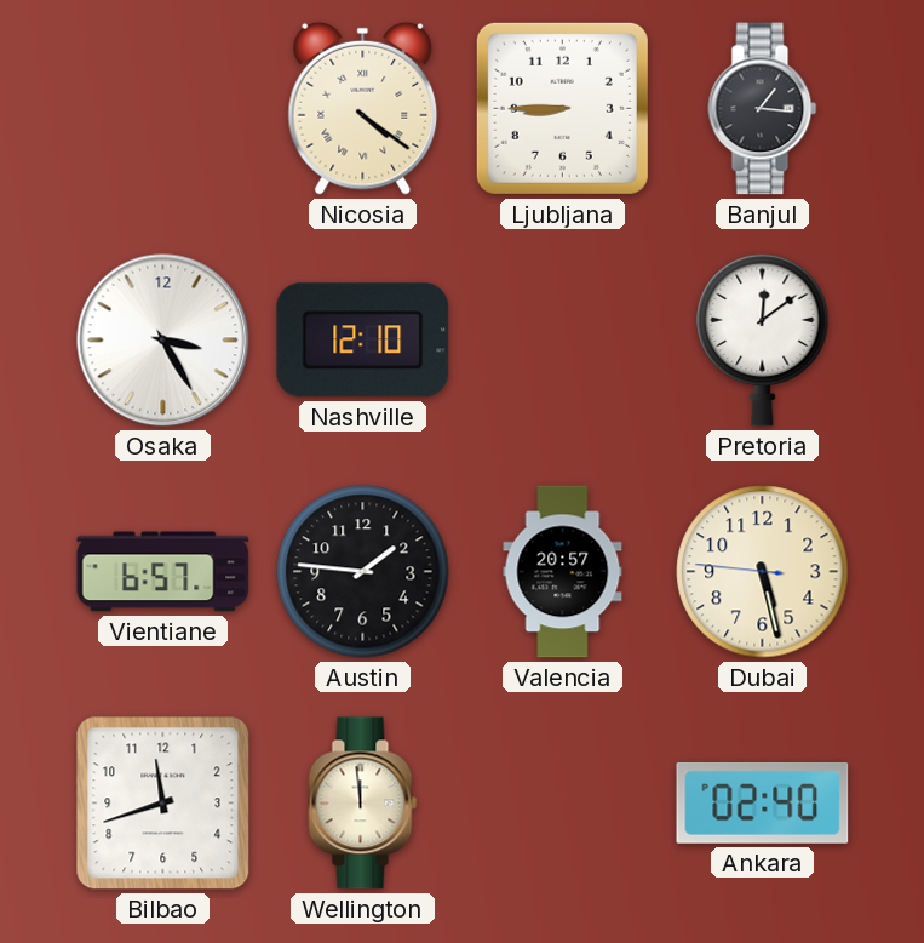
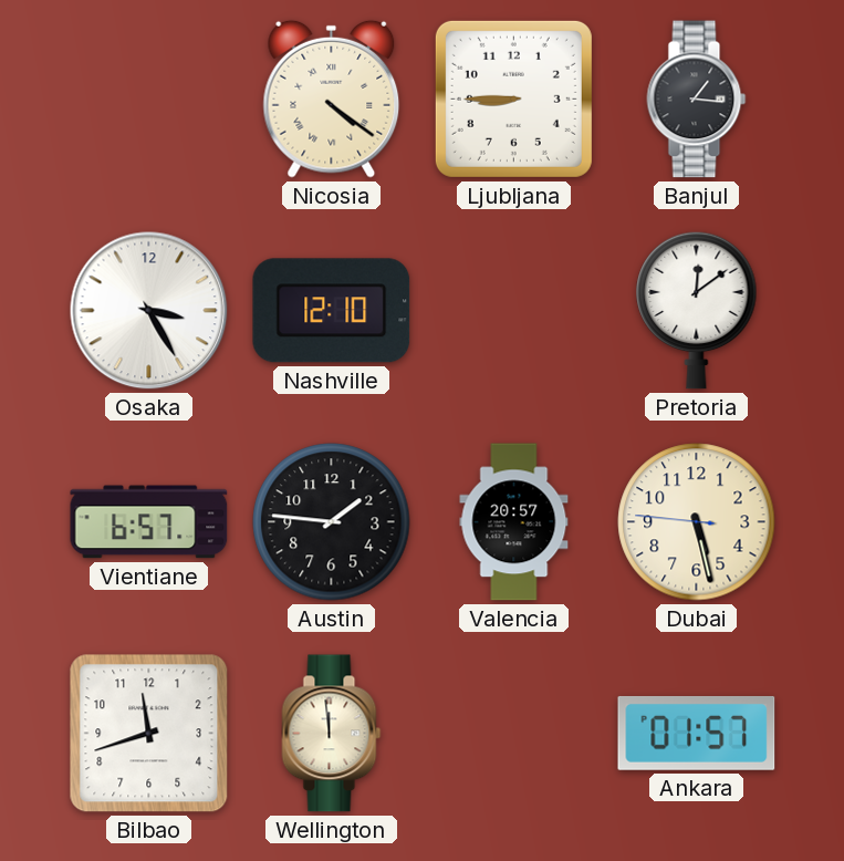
Ankara: 02:40 -> 01:57
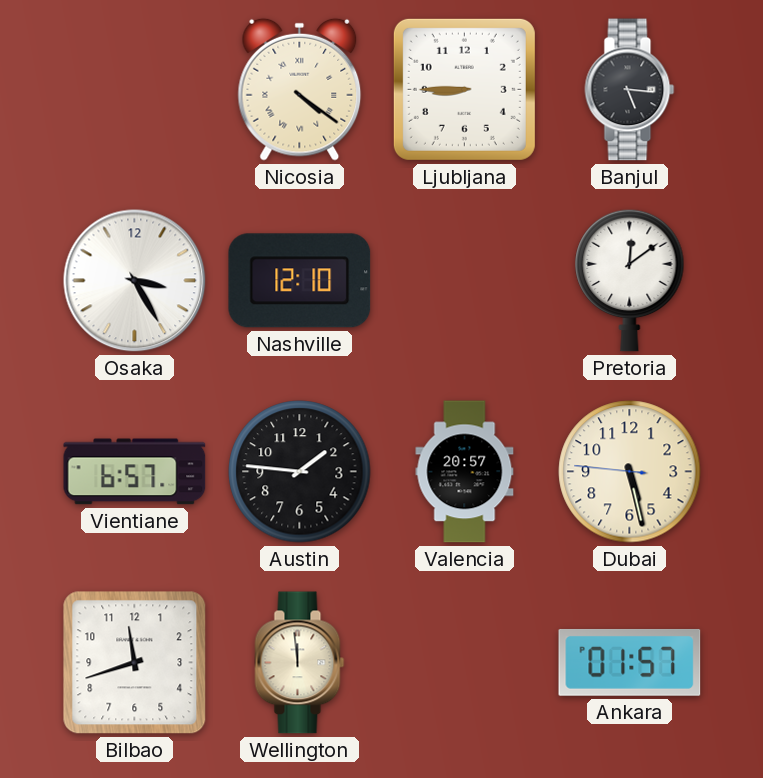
Banjul: 1:16 -> 5:16
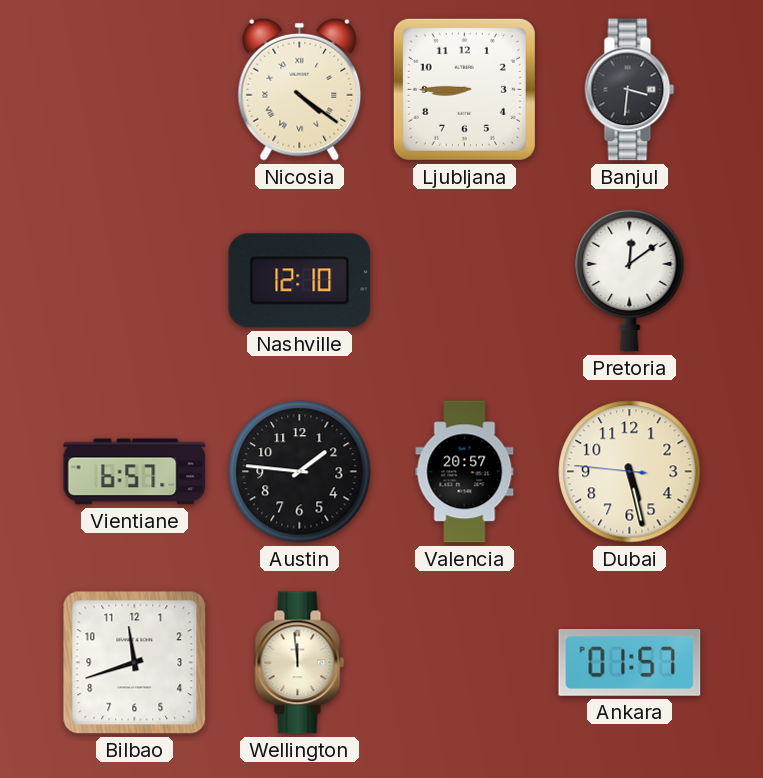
Banjul: 5:16 -> 3:31
Osaka: 3:25 -> none
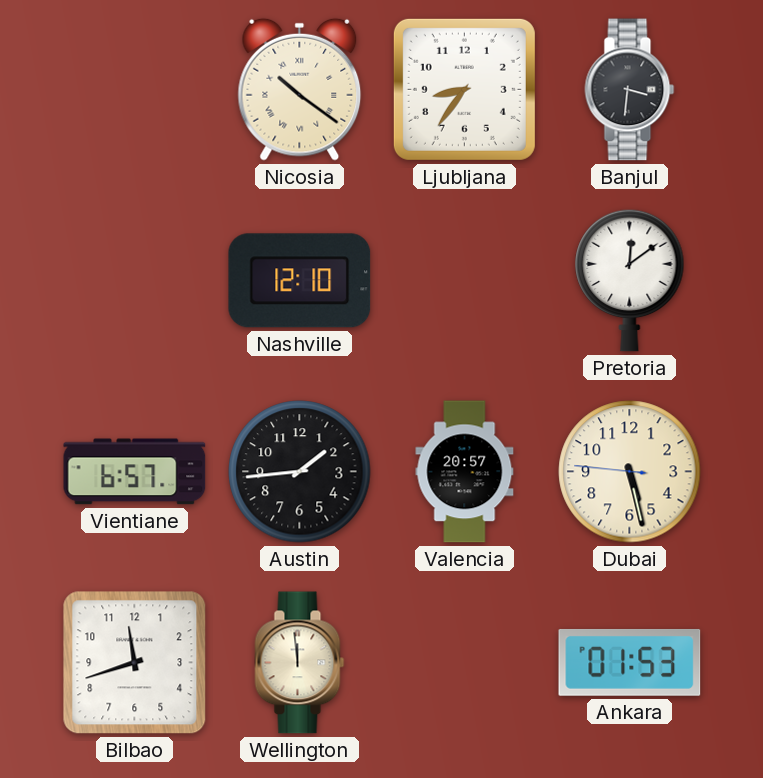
Nicosia: 4:21 -> 10:21
Ljubljana: 8:45 -> 8:36
Austin: 1:46 -> 1:44
Ankara: 01:57 -> 01:53
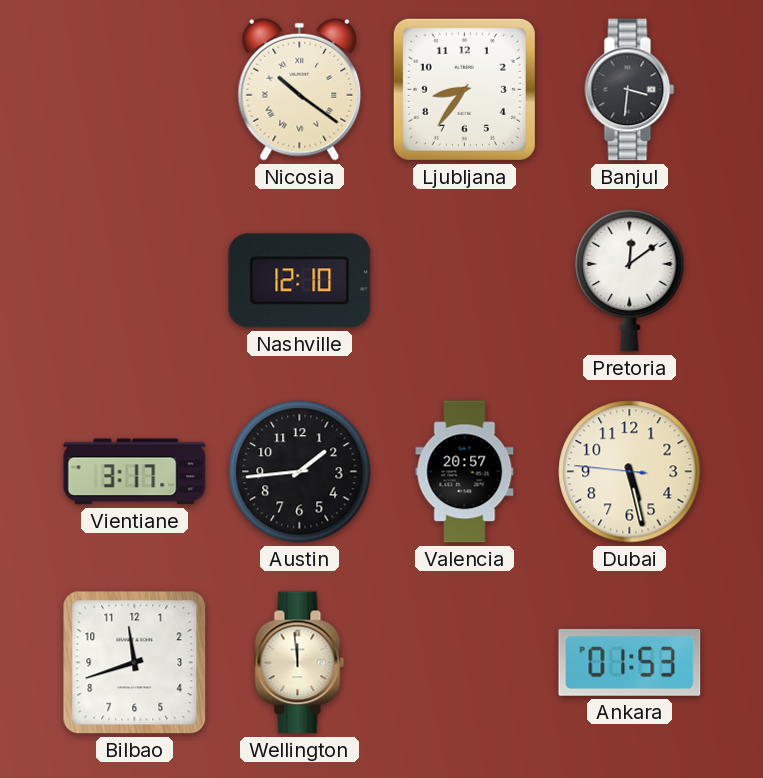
Vientiane: 6:57 -> 3:17
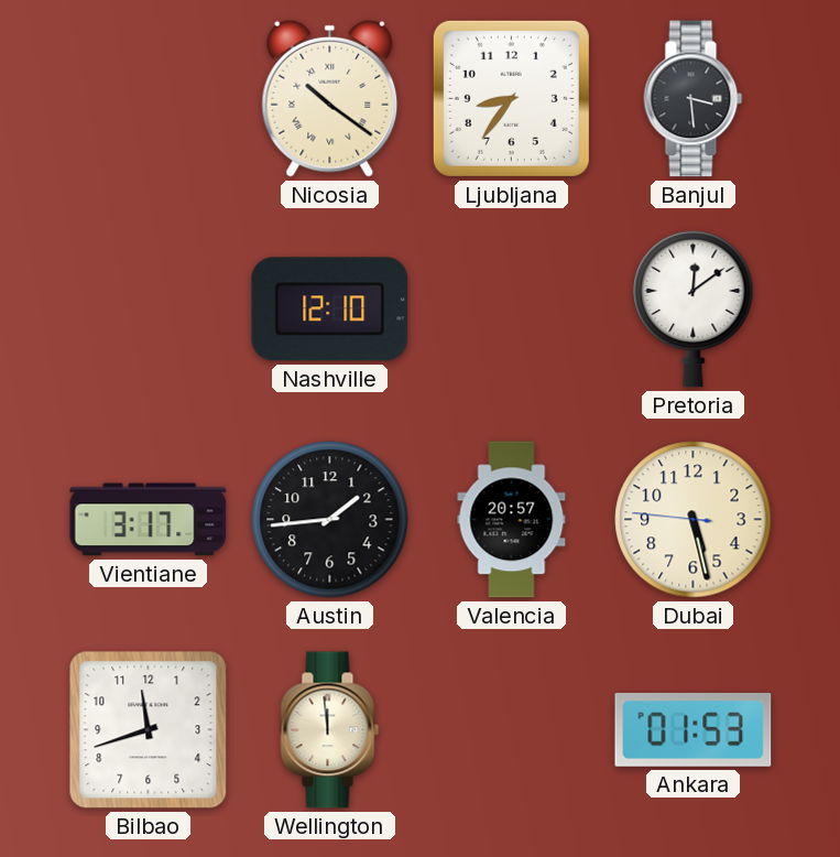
Banjul: 3:31 -> 3:29
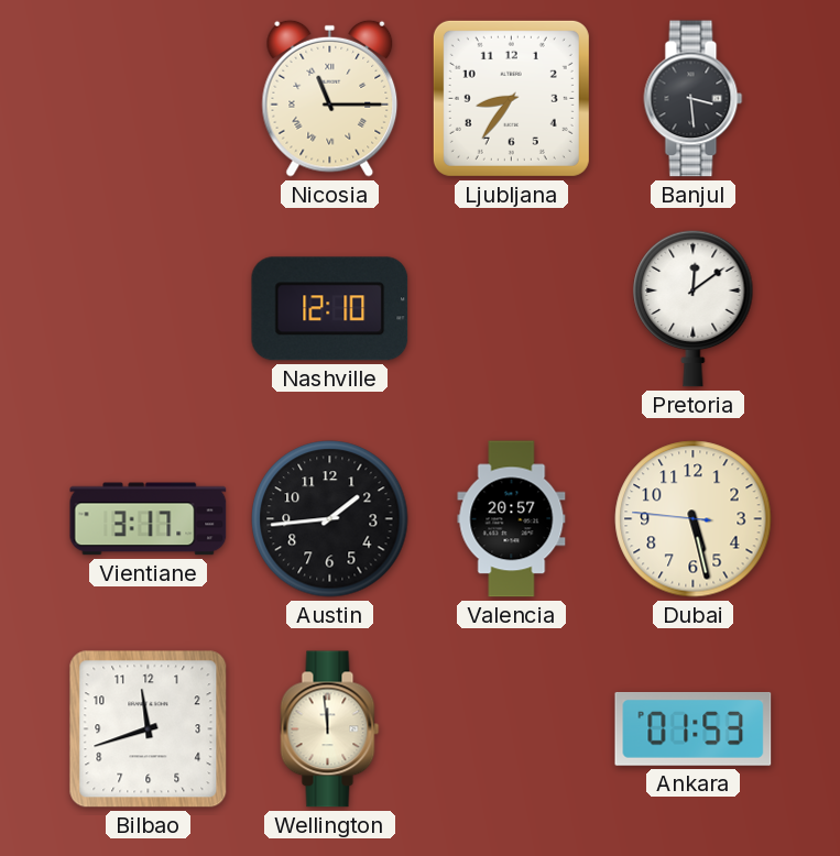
Nicosia: 10:21 -> 11:15
